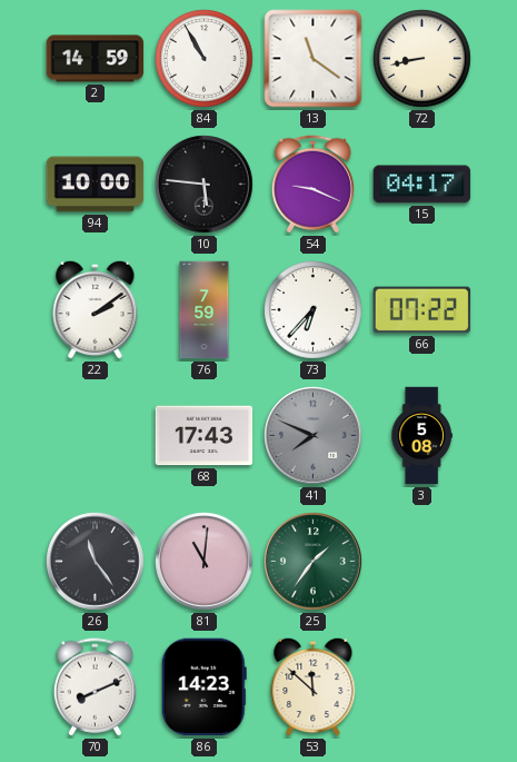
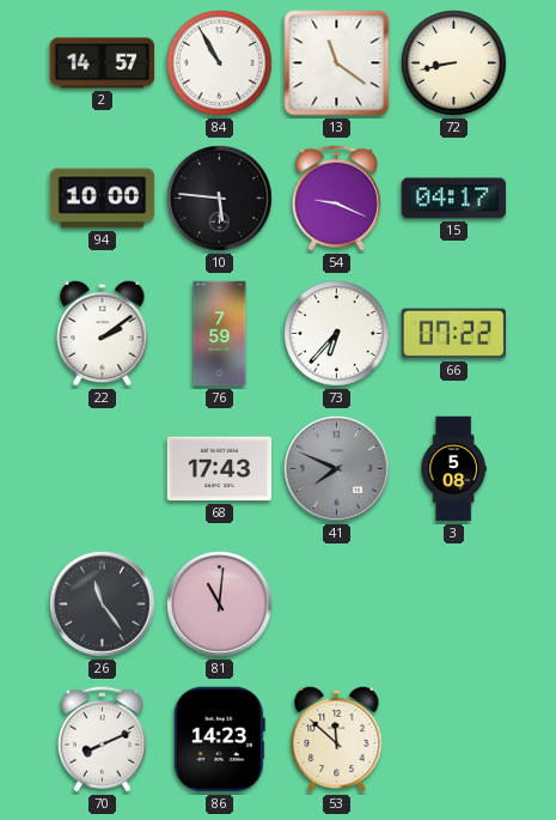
2: 14:59 -> 14:57
25: 1:36 -> none
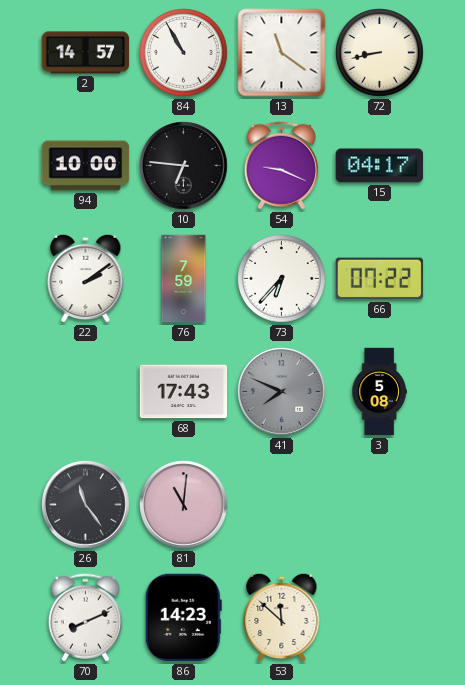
10: 5:46 -> 6:46
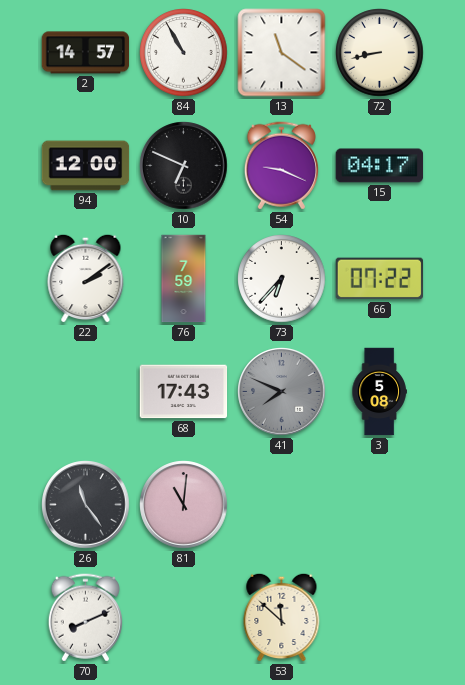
94: 10:00 -> 12:00
10: 6:46 -> 6:49
86: 14:23 -> none
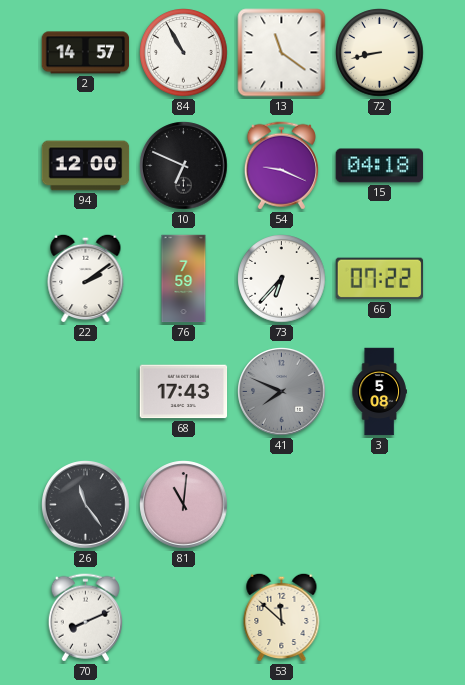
15: 04:17 -> 04:18
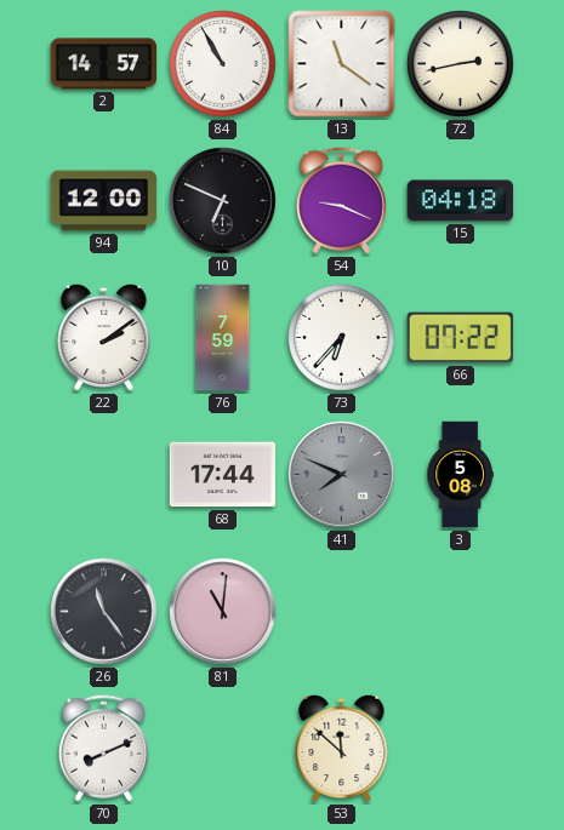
72: 8:43 -> 2:43
68: 17:43 -> 17:44
